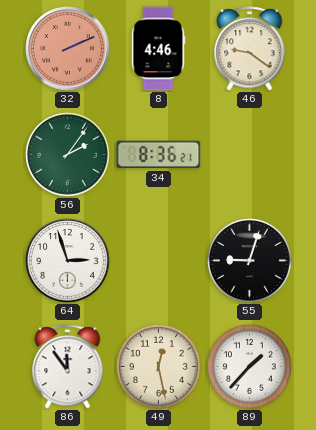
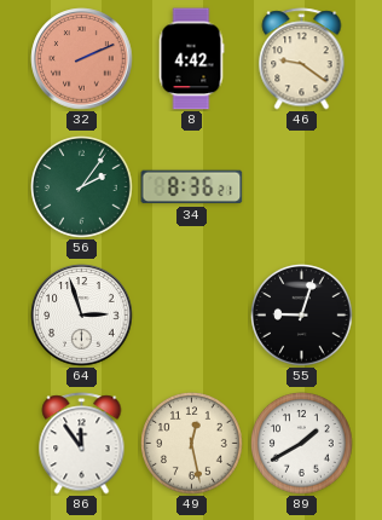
8: 4:46 -> 4:42
89: 1:37 -> 1:40
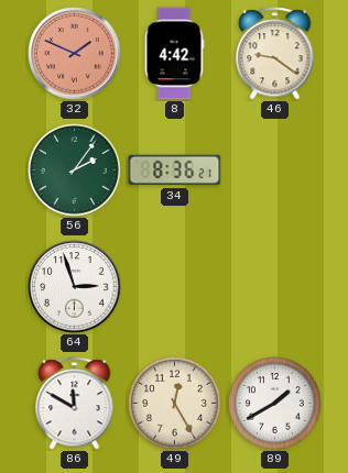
32: 2:11 -> 1:49
55: 9:03 -> none
86: 11:54 -> 11:50
49: 12:28 -> 12:25
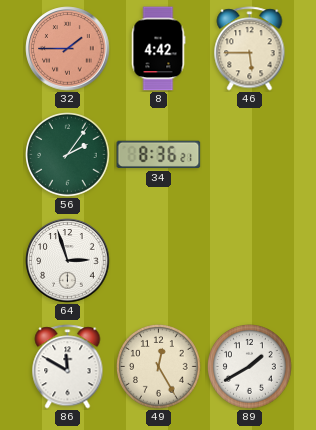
32: 1:49 -> 1:45
46: 9:21 -> 5:45
